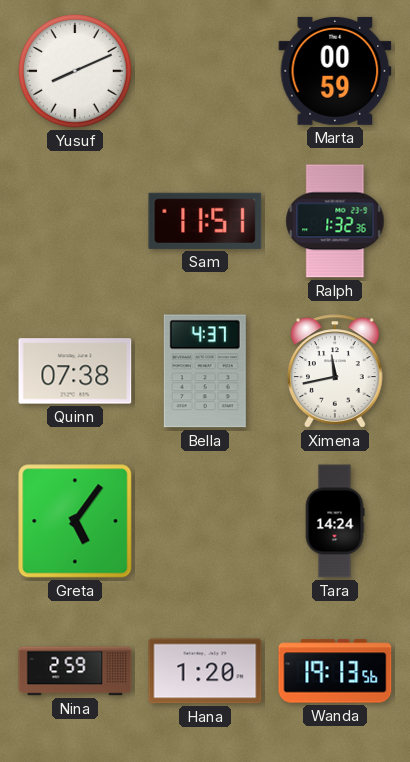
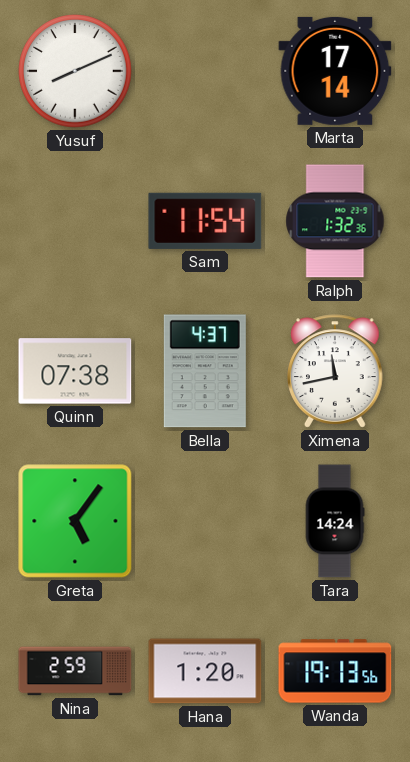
Marta: 00:59 -> 17:14
Sam: 11:51 -> 11:54
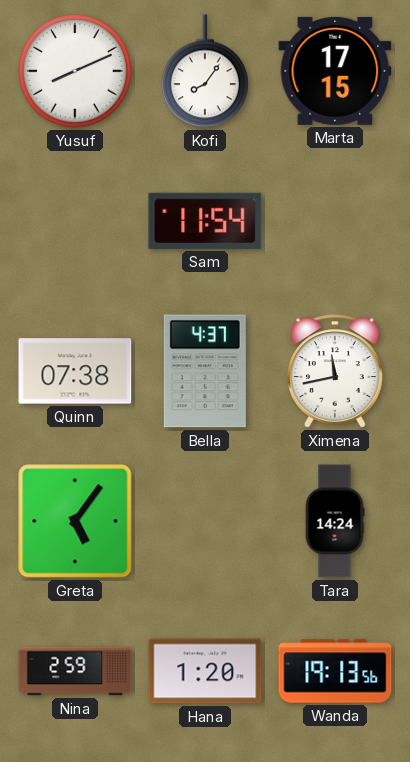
Kofi: none -> 8:06
Marta: 17:14 -> 17:15
Ralph: 1:32 -> none
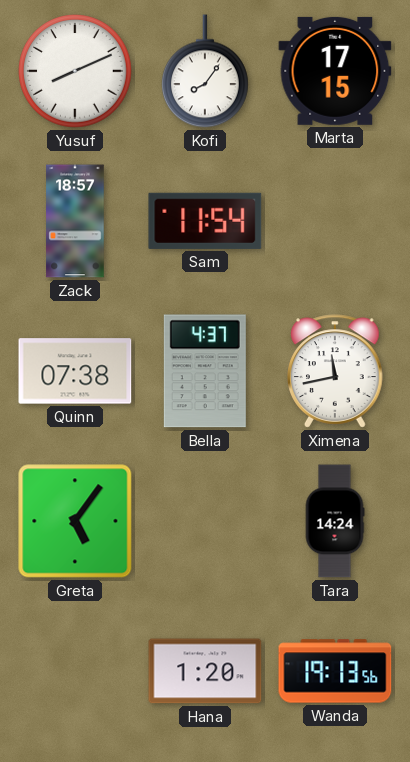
Zack: none -> 18:57
Nina: 2:59 -> none
